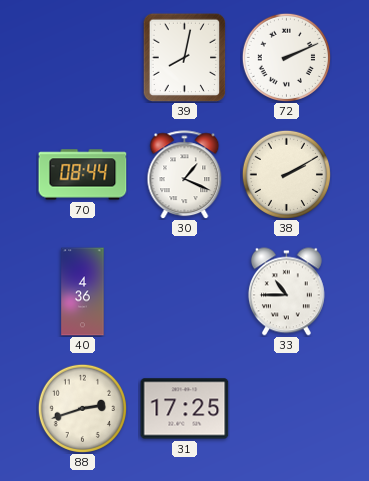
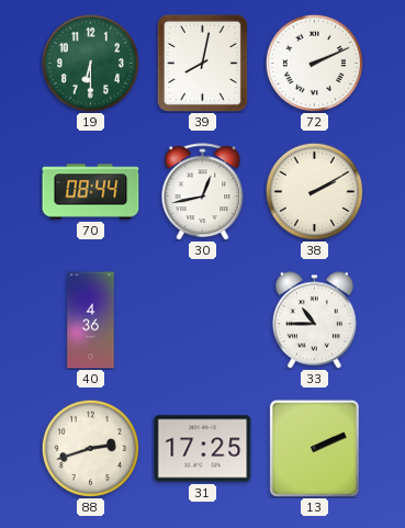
19: none -> 6:30
30: 1:19 -> 12:43
13: none -> 2:11
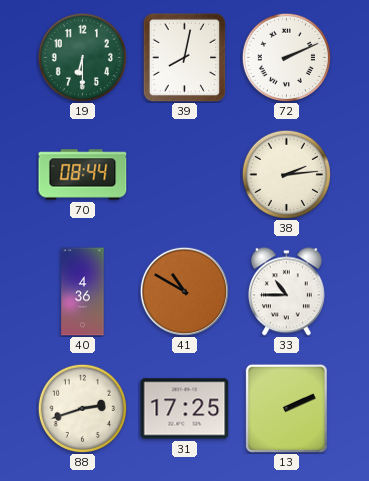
30: 12:43 -> none
38: 2:10 -> 2:14
41: none -> 10:50
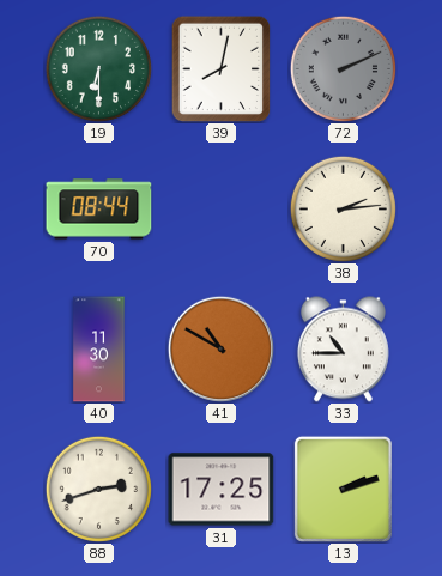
72 dial: white -> grey
40: 4:36 -> 11:30
13: 2:11 -> 2:12
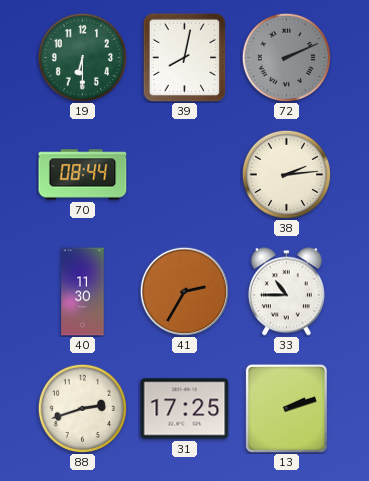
41: 10:50 -> 2:35
